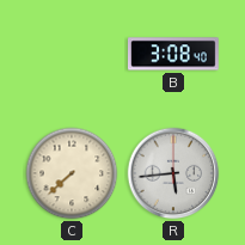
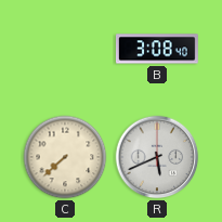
R: 5:44 -> 5:41
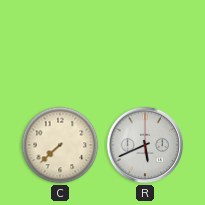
B: 3:08 -> none
